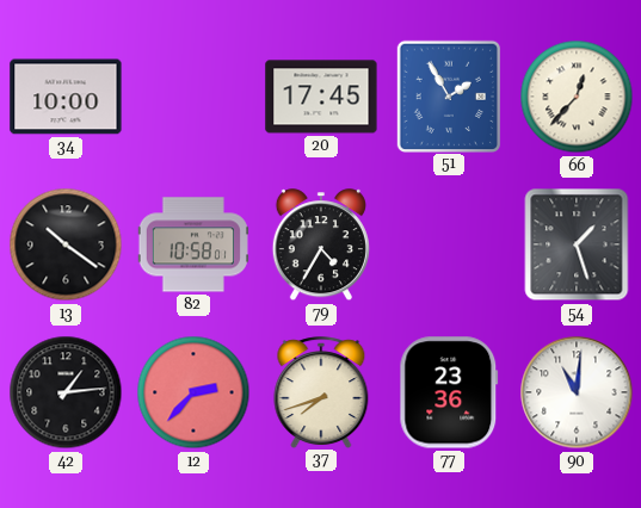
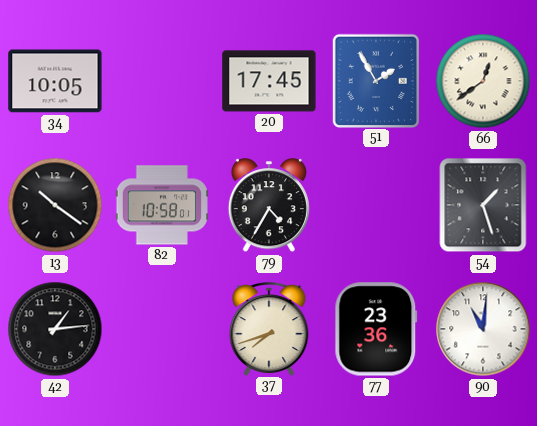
34: 10:00 -> 10:05
66: 12:37 -> 12:39
12: 2:37 -> none
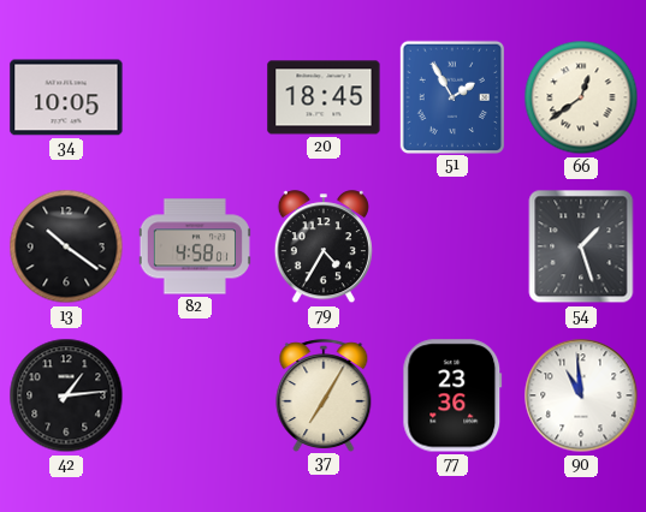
20: 17:45 -> 18:45
82: 10:58 -> 4:58
37: 7:42 -> 7:05
90: 11:01 -> 10:59
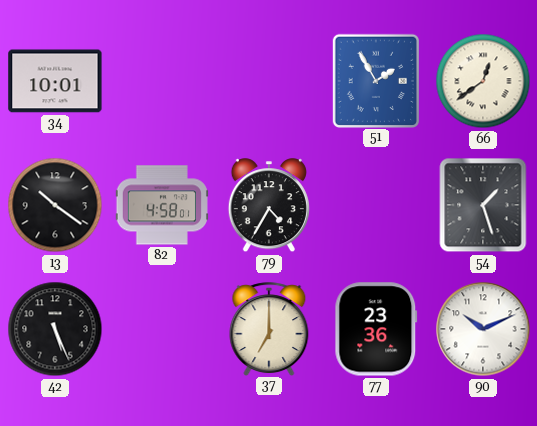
34: 10:05 -> 10:01
20: 18:45 -> none
42: 1:14 -> 5:26
37: 7:05 -> 7:00
90: 10:59 -> 10:11
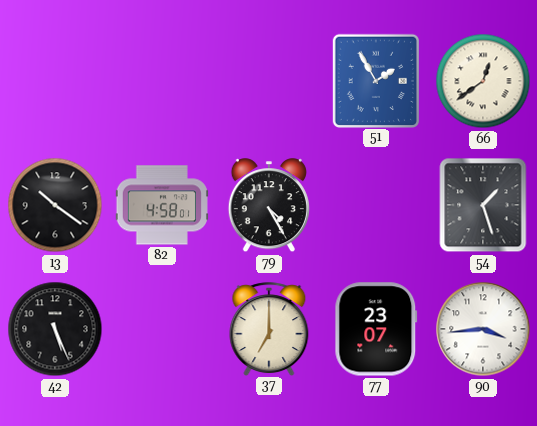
34: 10:01 -> none
79: 4:35 -> 4:25
77: 23:36 -> 23:07
90: 10:11 -> 3:44
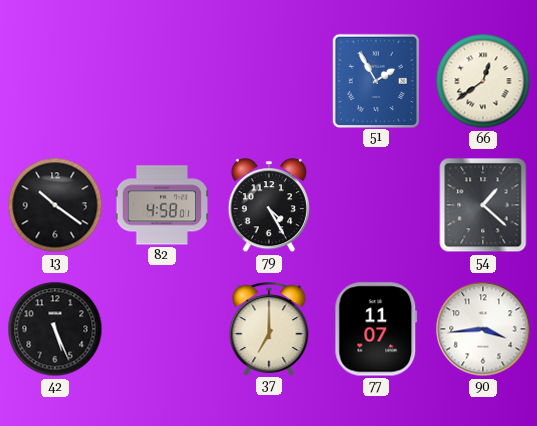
54: 1:27 -> 1:22
77: 23:07 -> 11:07
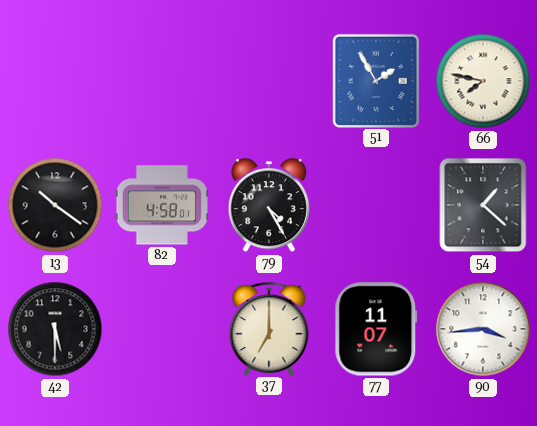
66: 12:39 -> 7:47
42: 5:26 -> 5:30
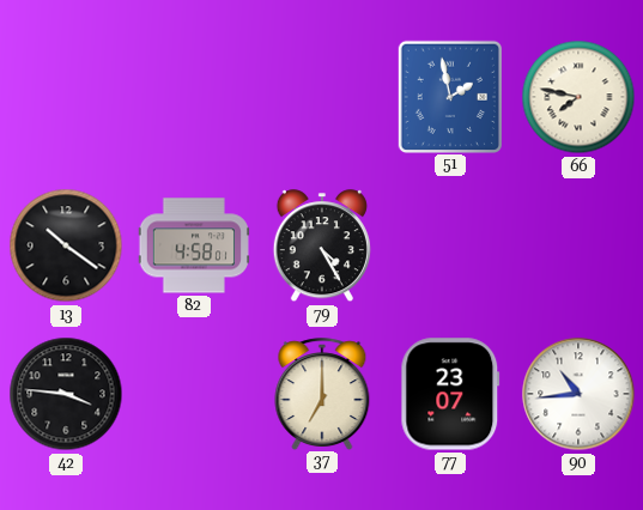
51: 1:55 -> 1:58
54: 1:22 -> none
42: 5:30 -> 3:46
77: 11:07 -> 23:07
90: 3:44 -> 10:44
